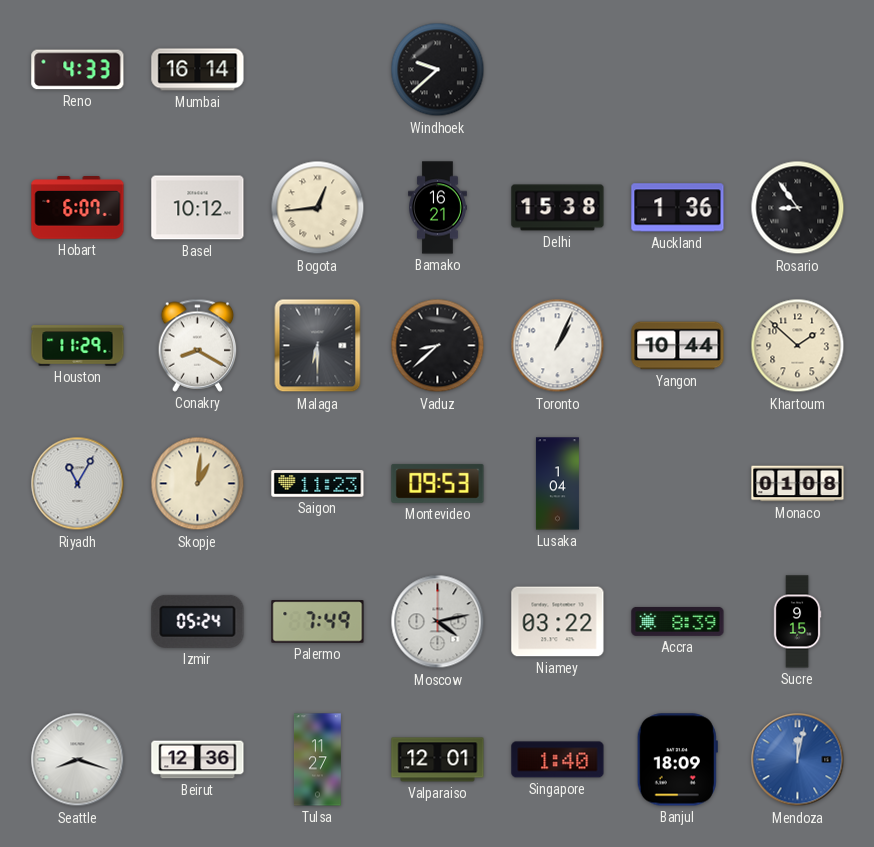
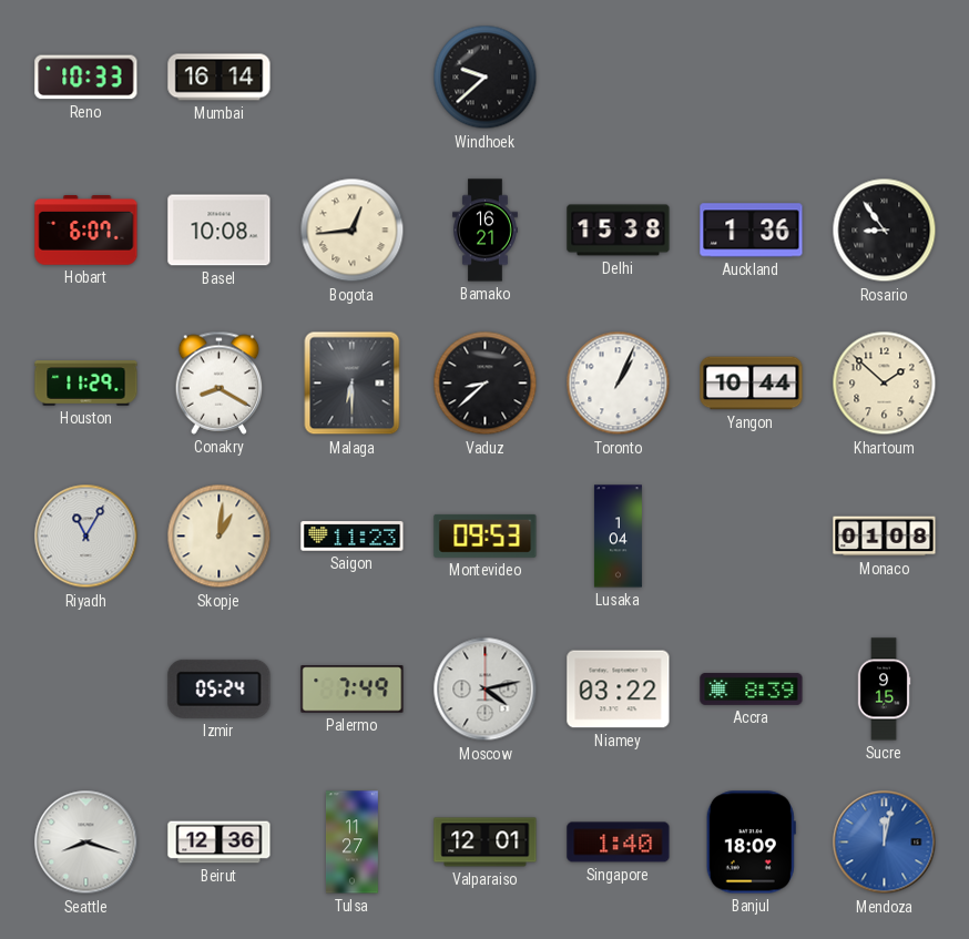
Reno: 4:33 -> 10:33
Basel: 10:12 -> 10:08
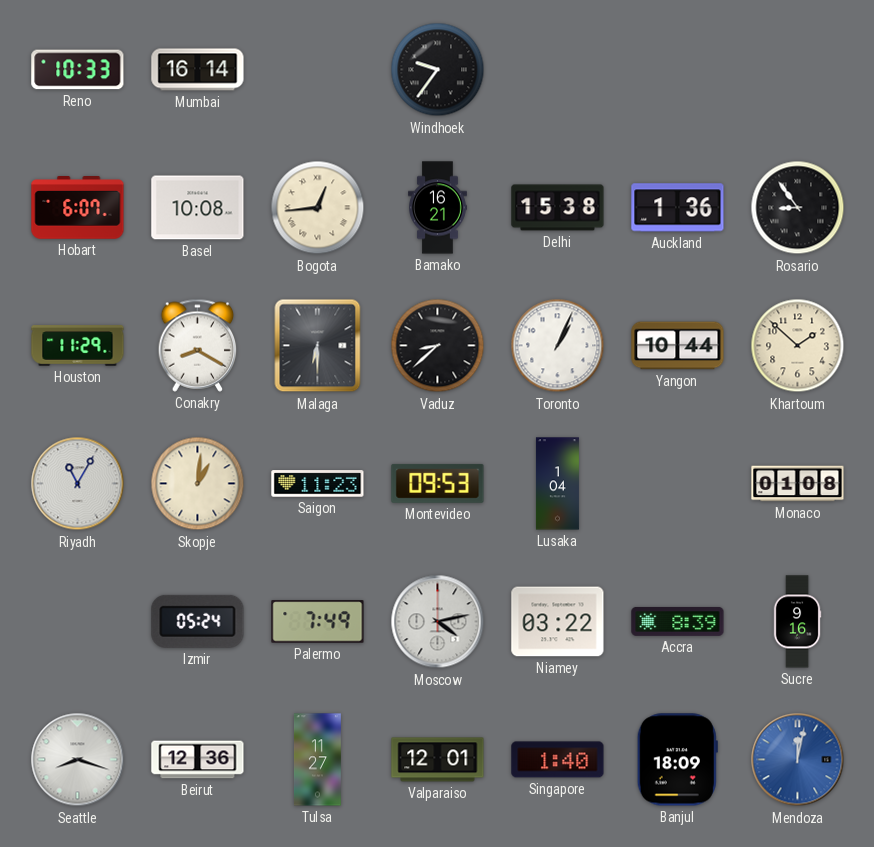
Windhoek: 9:38 -> 9:36
Sucre: 9:15 -> 9:16
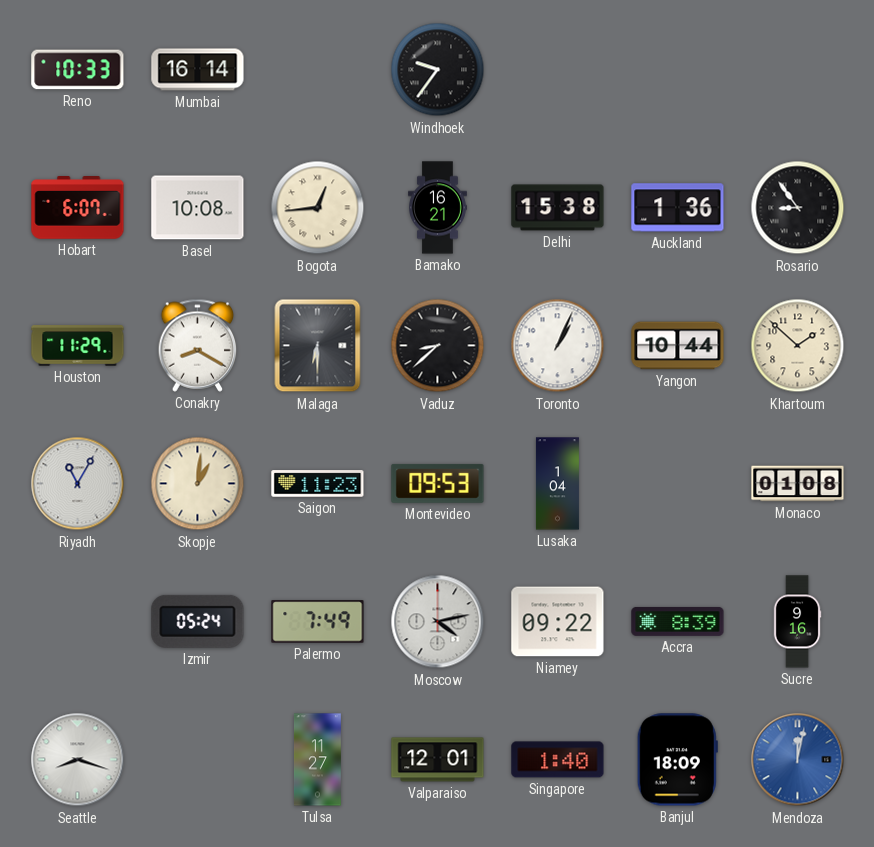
Niamey: 03:22 -> 09:22
Beirut: 12:36 -> none
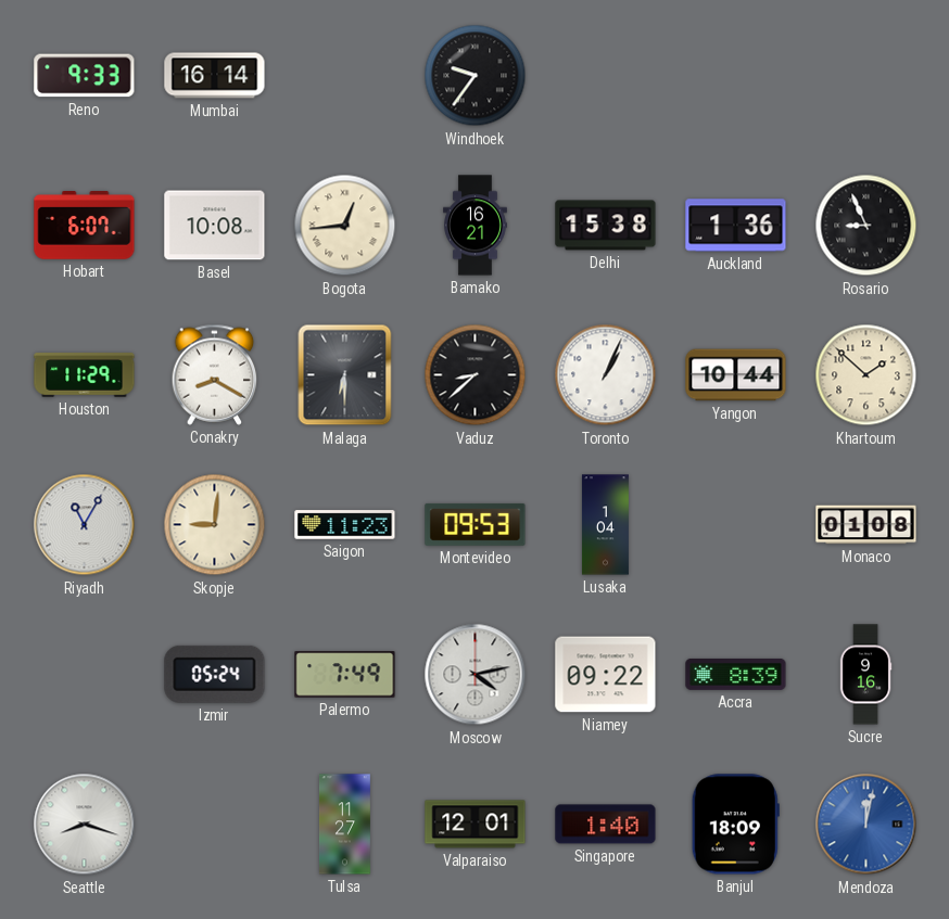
Reno: 10:33 -> 9:33
Rosario: 8:54 -> 8:56
Skopje: 1:01 -> 9:01
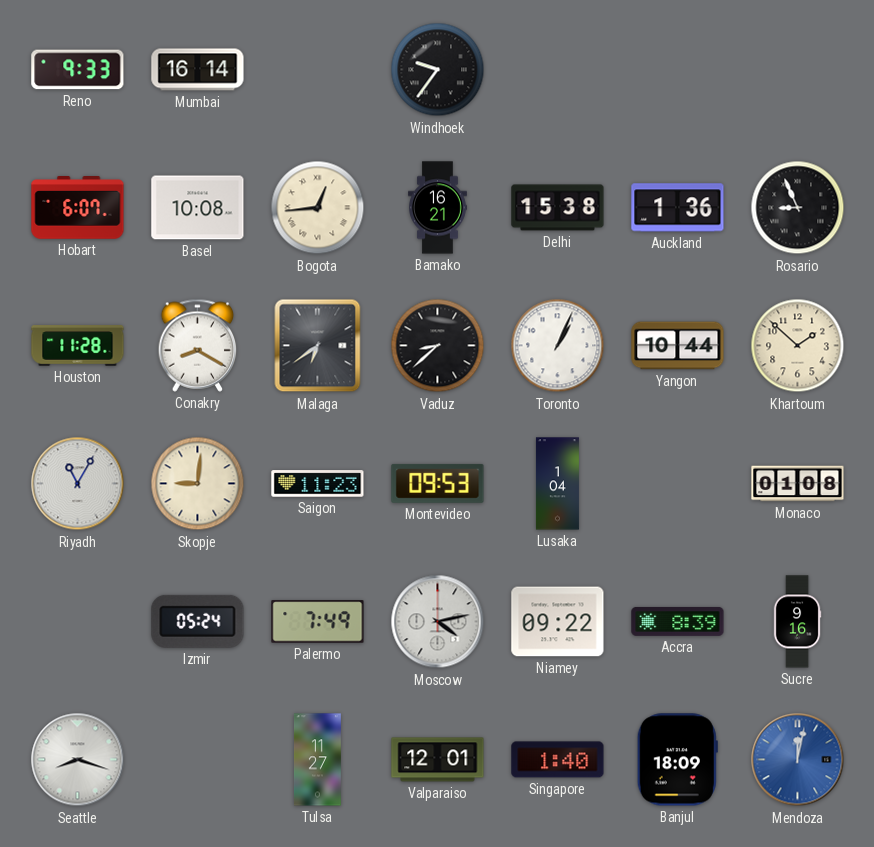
Houston: 11:29 -> 11:28
Malaga: 6:30 -> 6:39
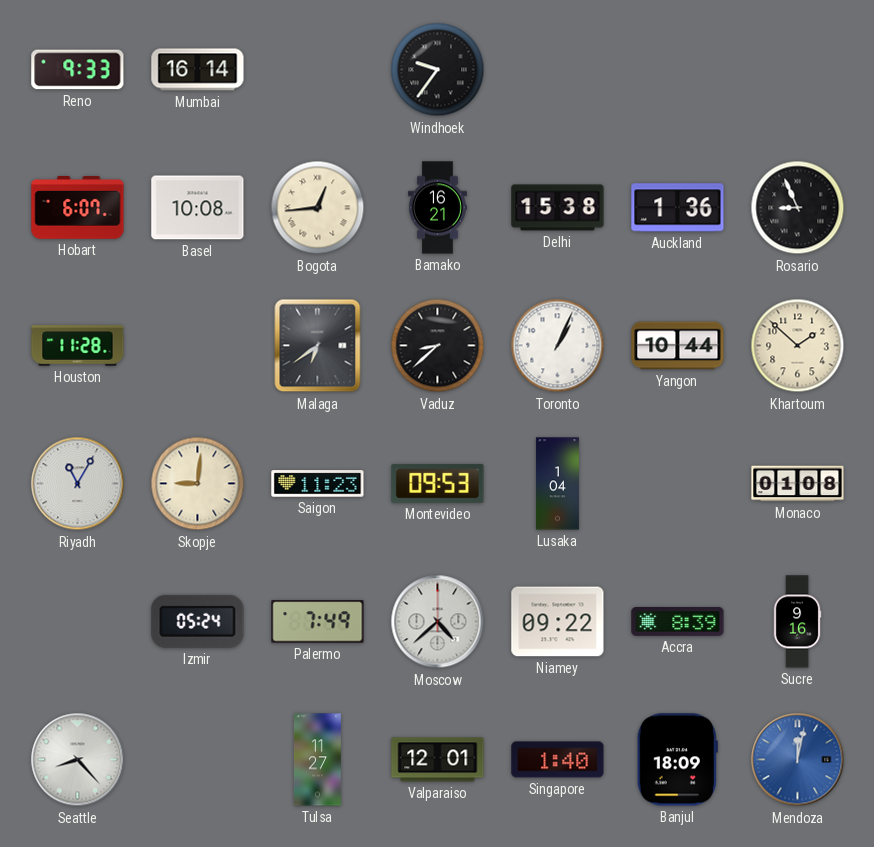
Conakry: 8:20 -> none
Moscow: 4:13 -> 4:38
Seattle: 8:18 -> 8:23
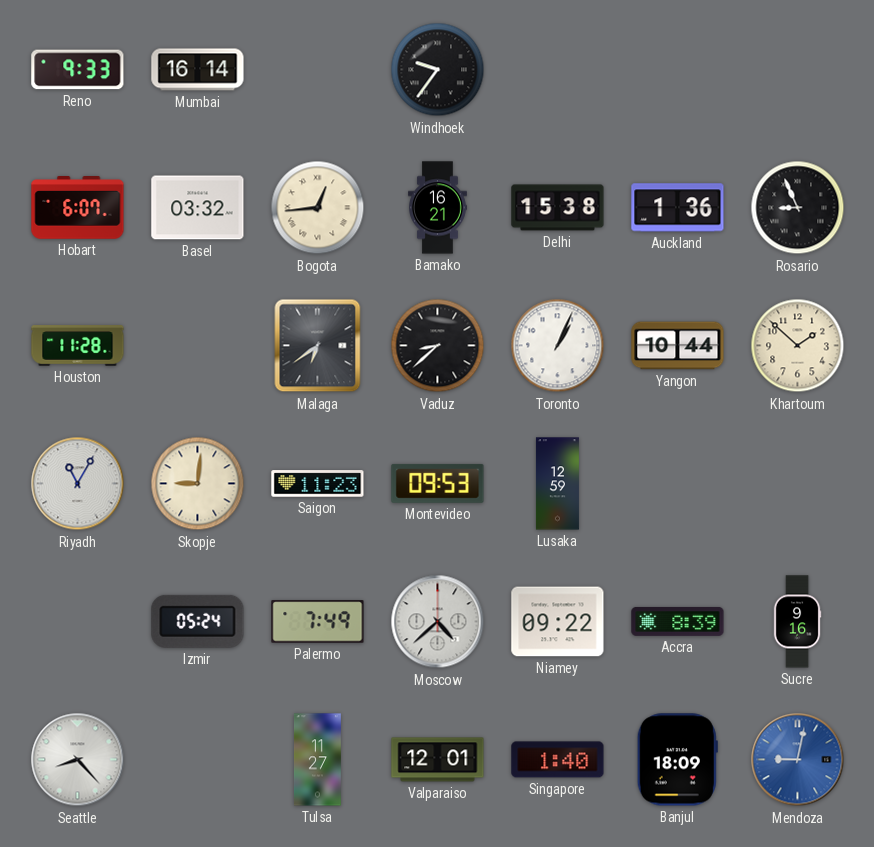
Basel: 10:08 -> 03:32
Lusaka: 1:04 -> 12:59
Monaco: 01:08 -> none
Mendoza: 12:02 -> 9:02
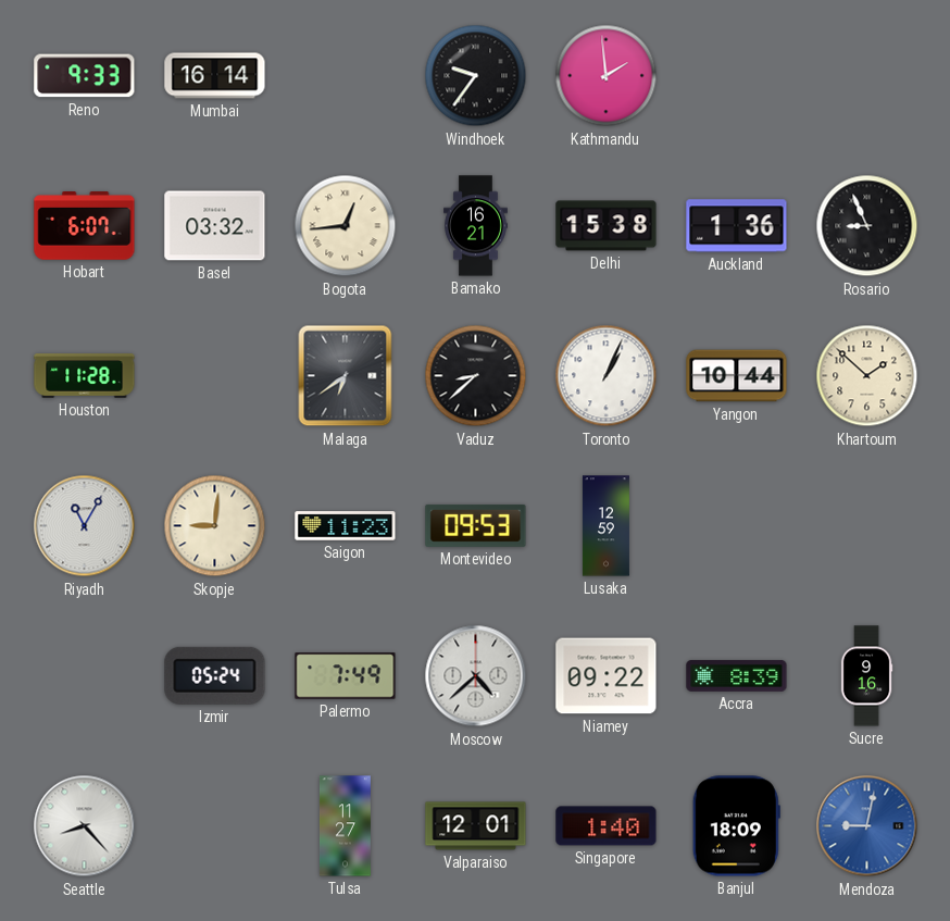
Kathmandu: none -> 1:59
